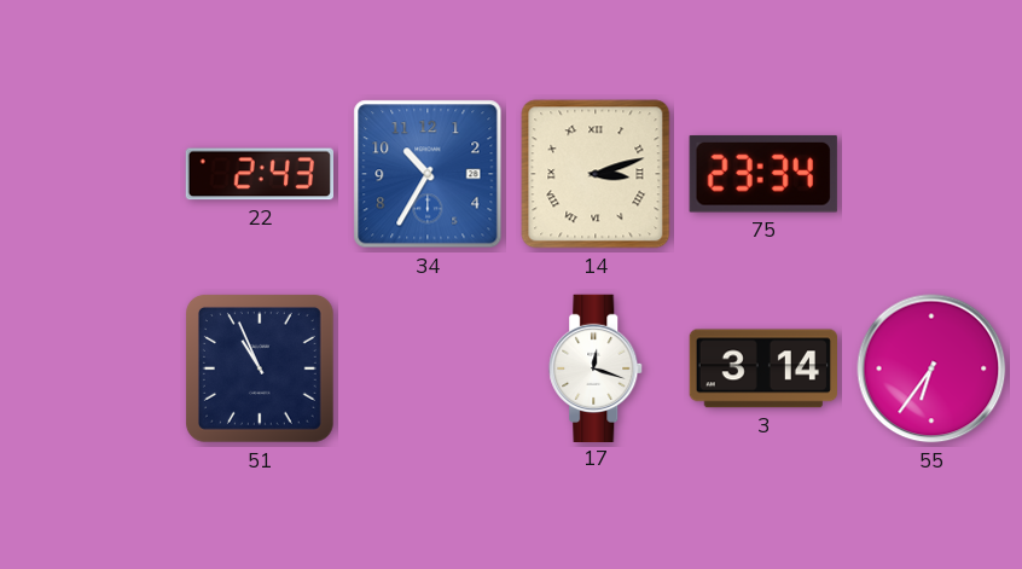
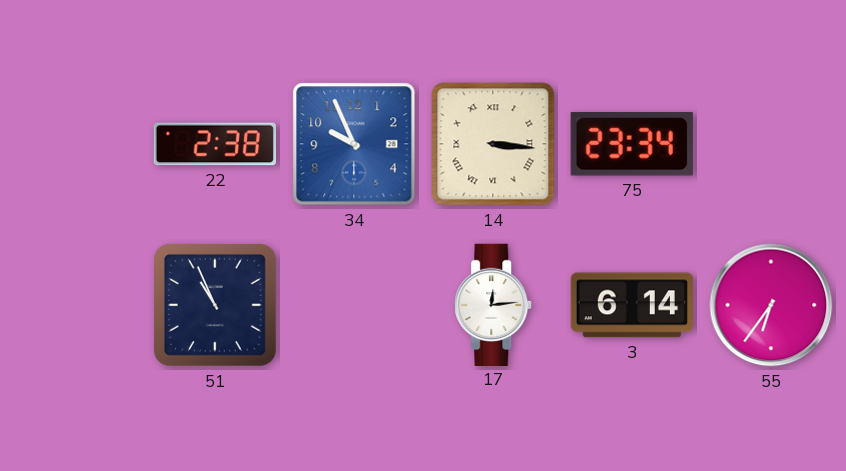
22: 2:43 -> 2:38
34: 10:35 -> 9:56
14: 3:12 -> 3:16
17: 12:18 -> 12:14
3: 3:14 -> 6:14
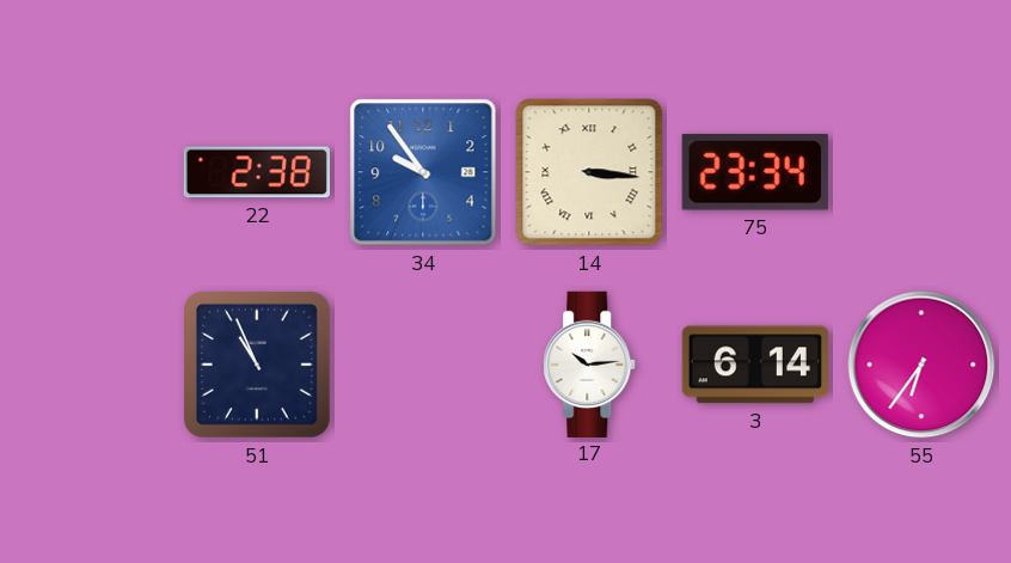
34: 9:56 -> 9:54
17: 12:14 -> 10:14
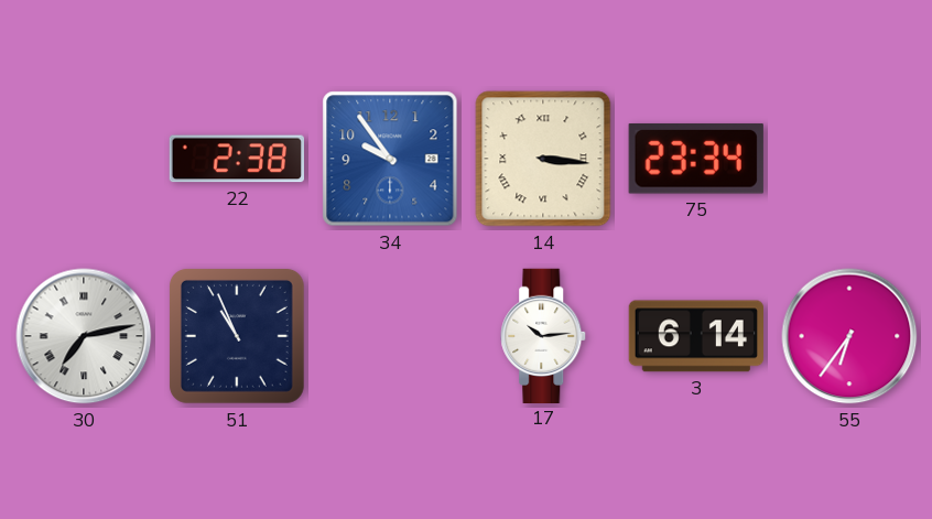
30: none -> 7:13
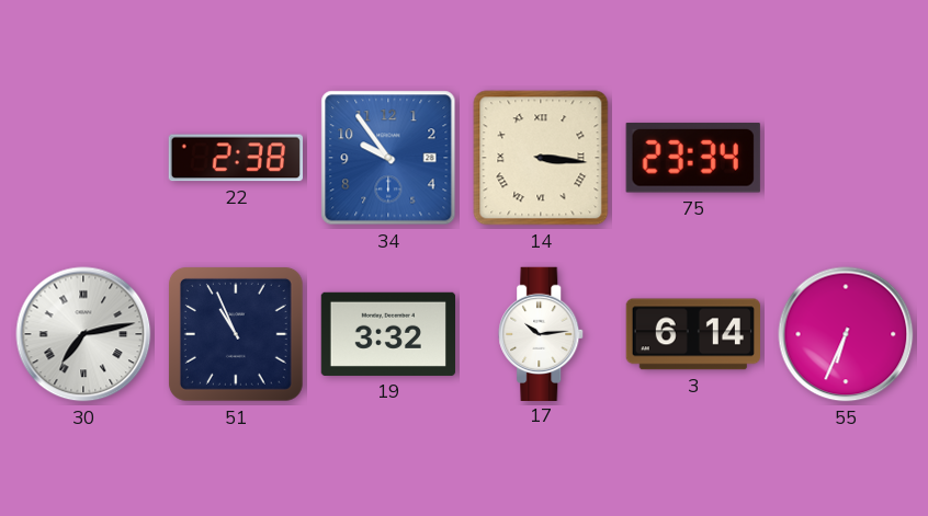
19: none -> 3:32
55: 6:36 -> 6:34
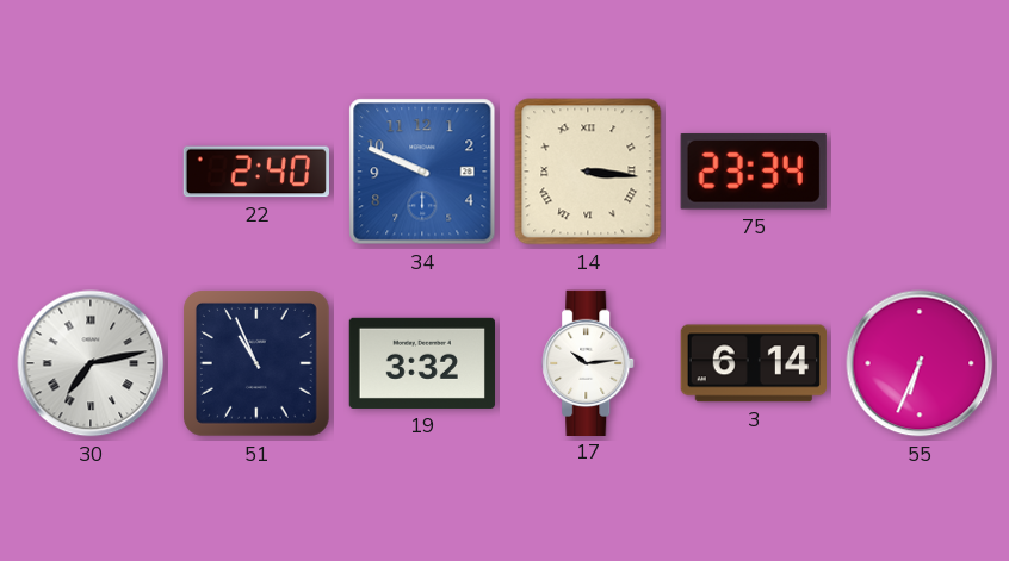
22: 2:38 -> 2:40
34: 9:54 -> 9:49
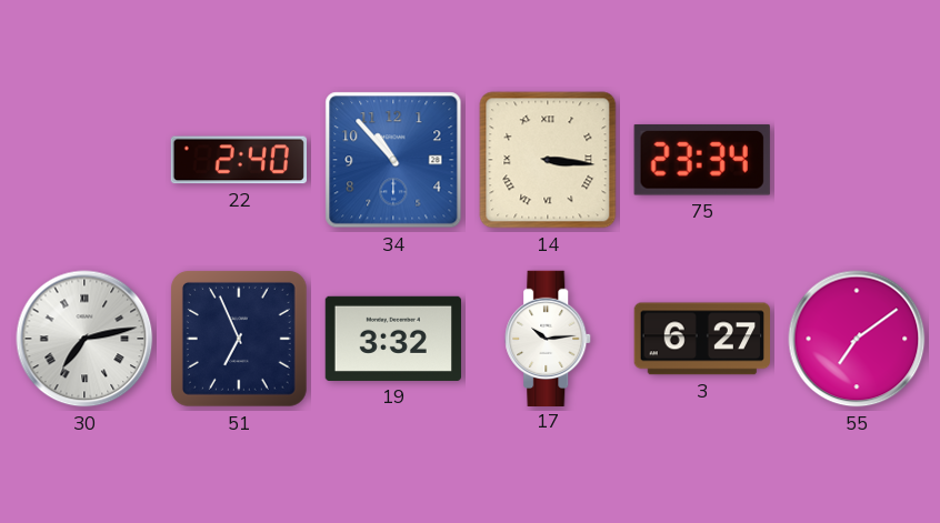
34: 9:49 -> 10:53
51: 10:56 -> 6:56
3: 6:14 -> 6:27
55: 6:34 -> 7:09
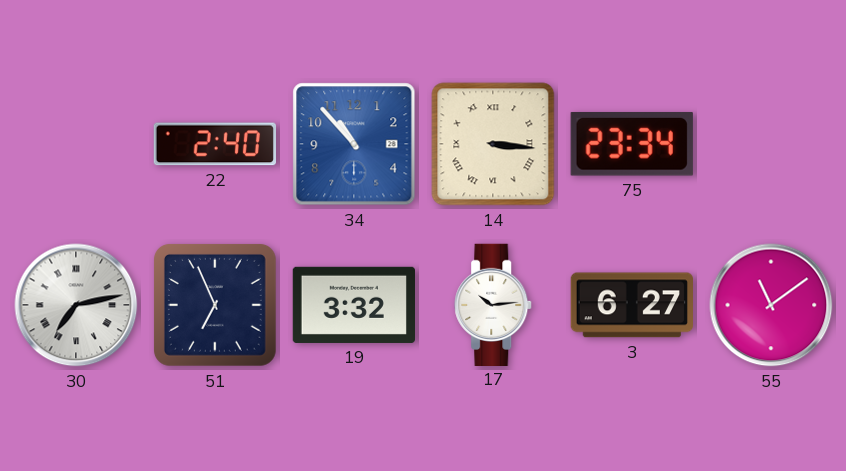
55: 7:09 -> 11:09
